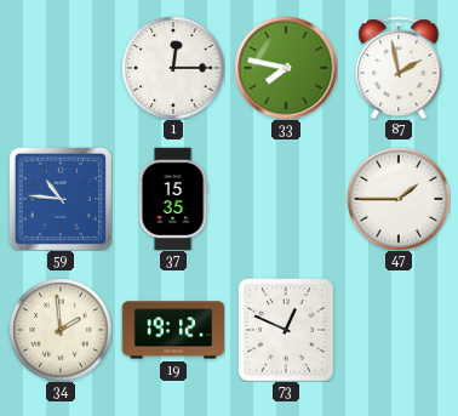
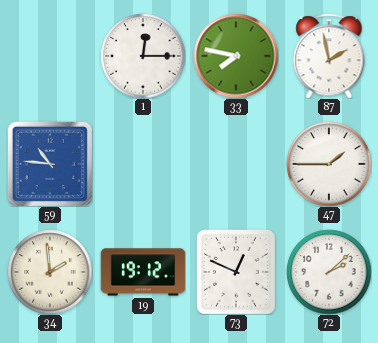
37: 15:35 -> none
72: none -> 2:08
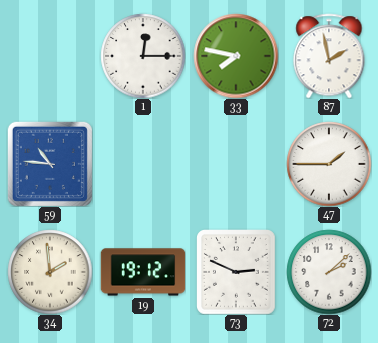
73: 12:49 -> 2:49
